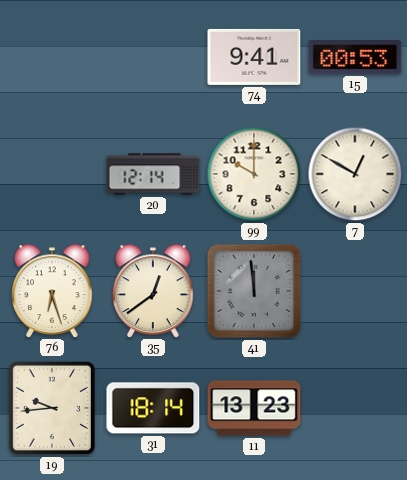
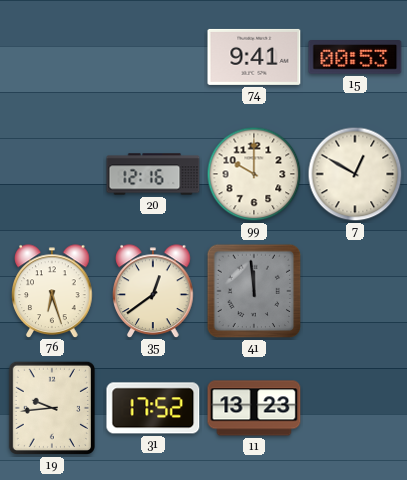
20: 12:14 -> 12:16
31: 18:14 -> 17:52
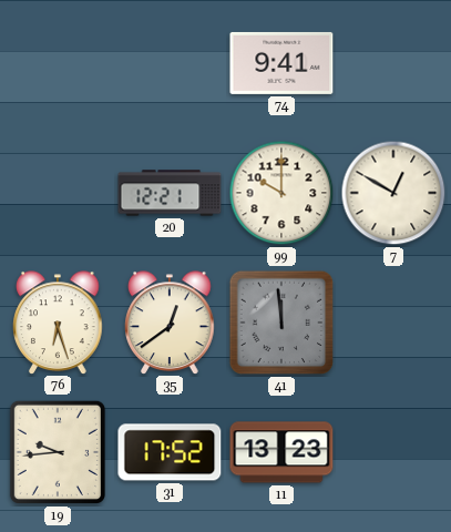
15: 00:53 -> none
20: 12:16 -> 12:21
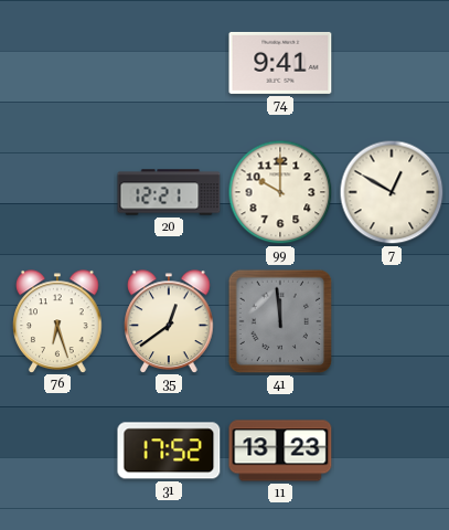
19: 9:44 -> none
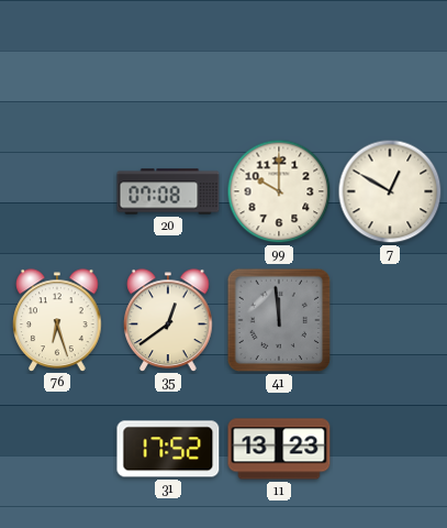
74: 9:41 -> none
20: 12:21 -> 07:08
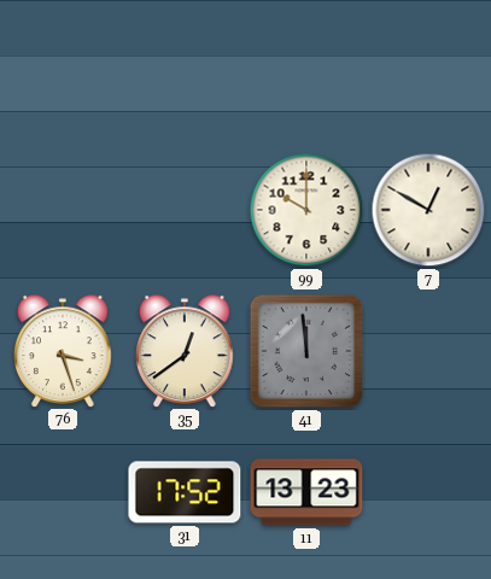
20: 07:08 -> none
76: 6:27 -> 3:27
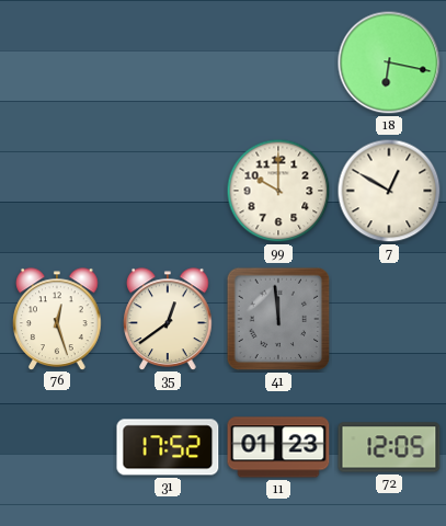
18: none -> 6:17
76: 3:27 -> 12:27
11: 13:23 -> 01:23
72: none -> 12:05
